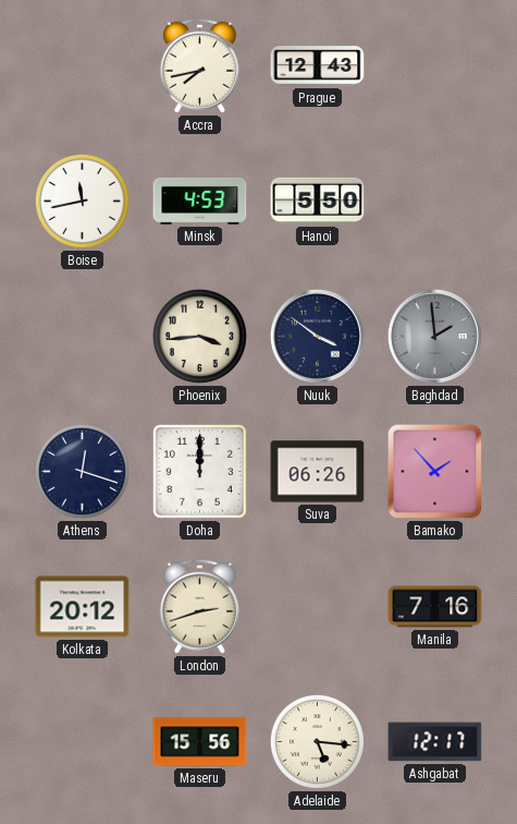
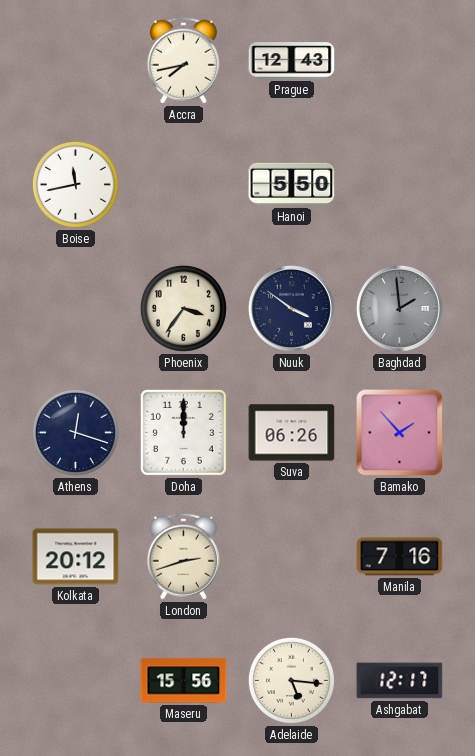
Minsk: 4:53 -> none
Phoenix: 3:44 -> 3:36
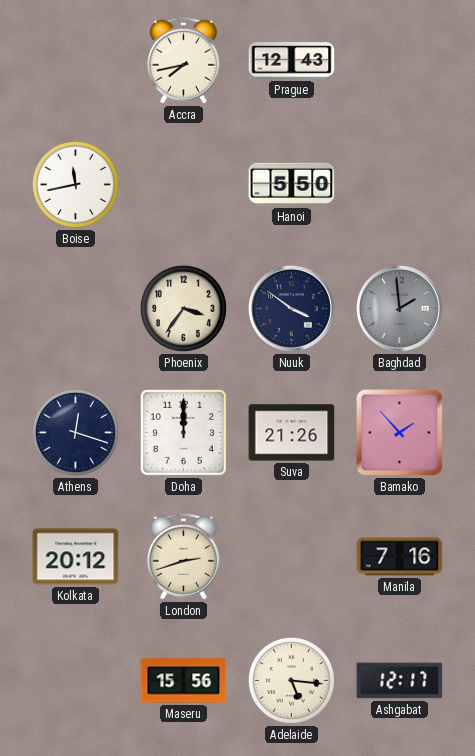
Suva: 06:26 -> 21:26
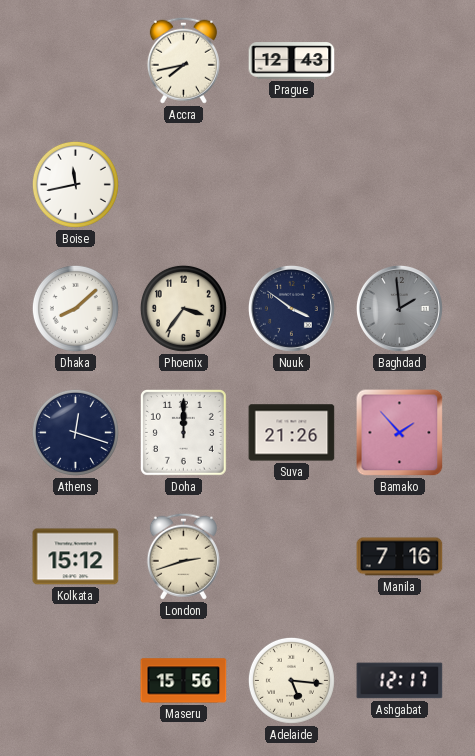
Hanoi: 5:50 -> none
Dhaka: none -> 8:08
Kolkata: 20:12 -> 15:12
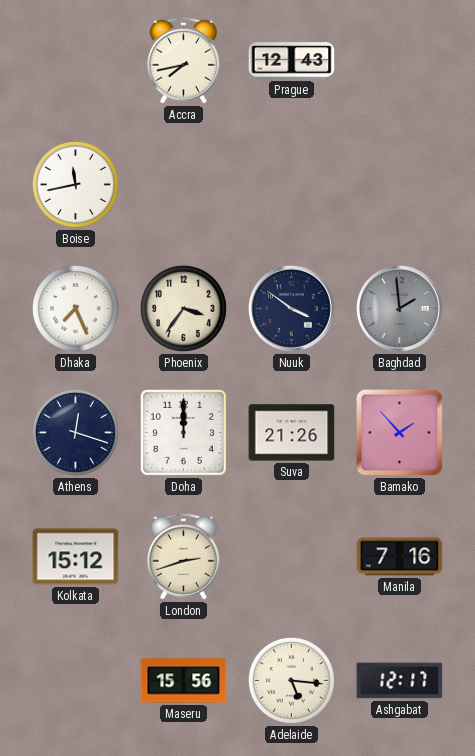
Dhaka: 8:08 -> 7:26
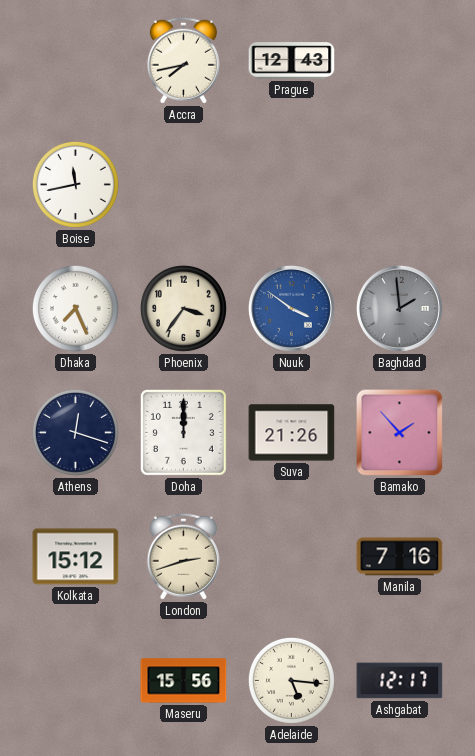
Nuuk dial: navy -> blue
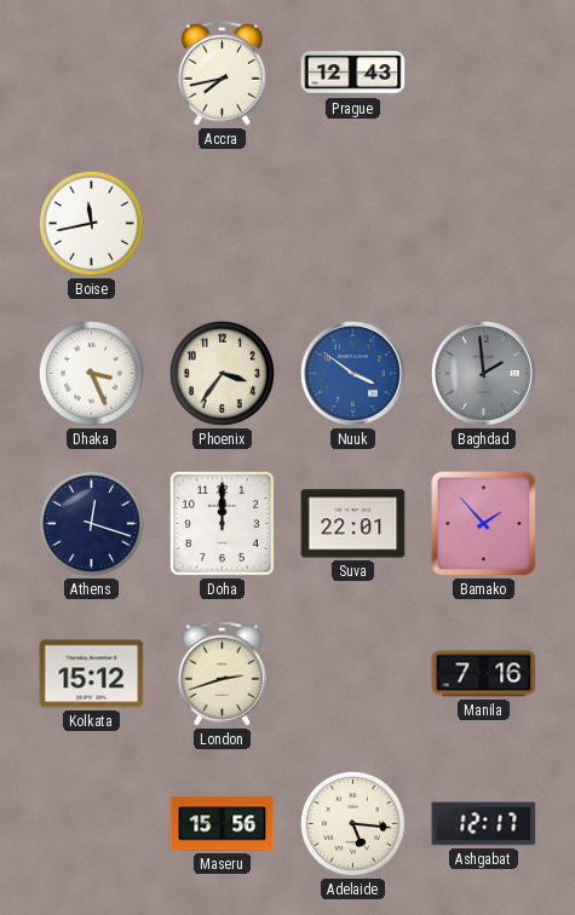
Dhaka: 7:26 -> 3:26
Suva: 21:26 -> 22:01
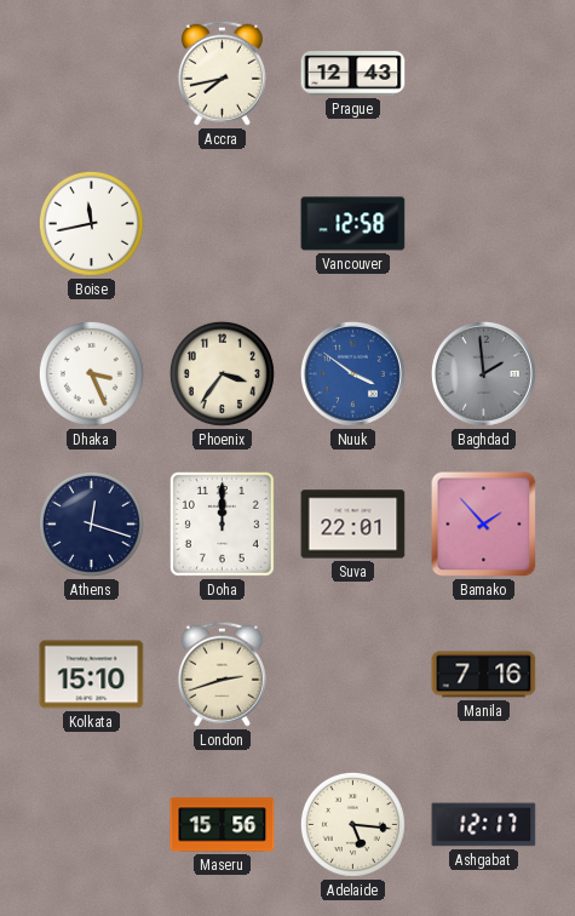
Vancouver: none -> 12:58
Kolkata: 15:12 -> 15:10
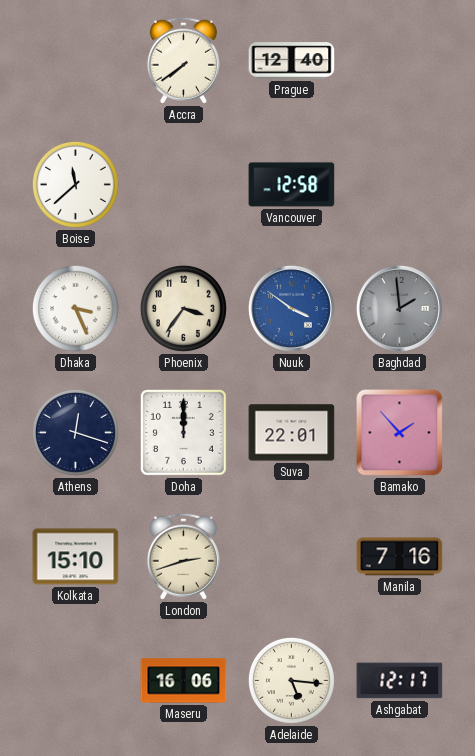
Accra: 7:43 -> 7:39
Prague: 12:43 -> 12:40
Boise: 11:43 -> 11:38
Maseru: 15:56 -> 16:06
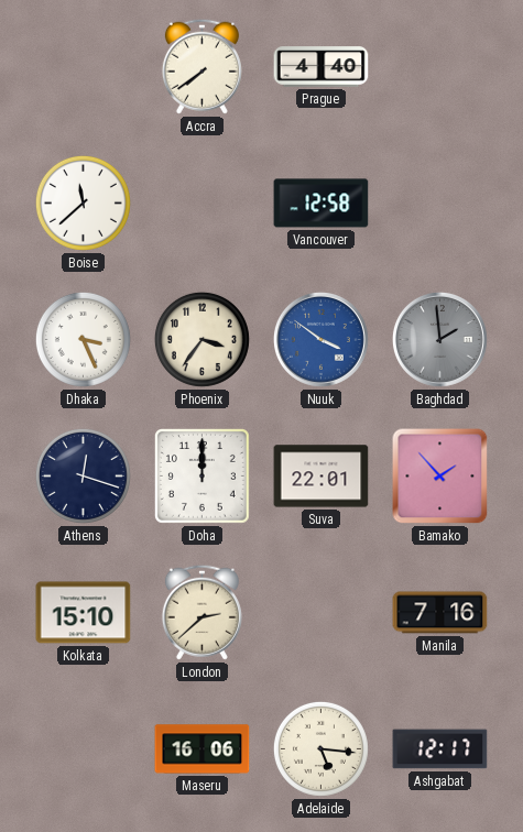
Prague: 12:40 -> 4:40
London: 2:42 -> 2:38
